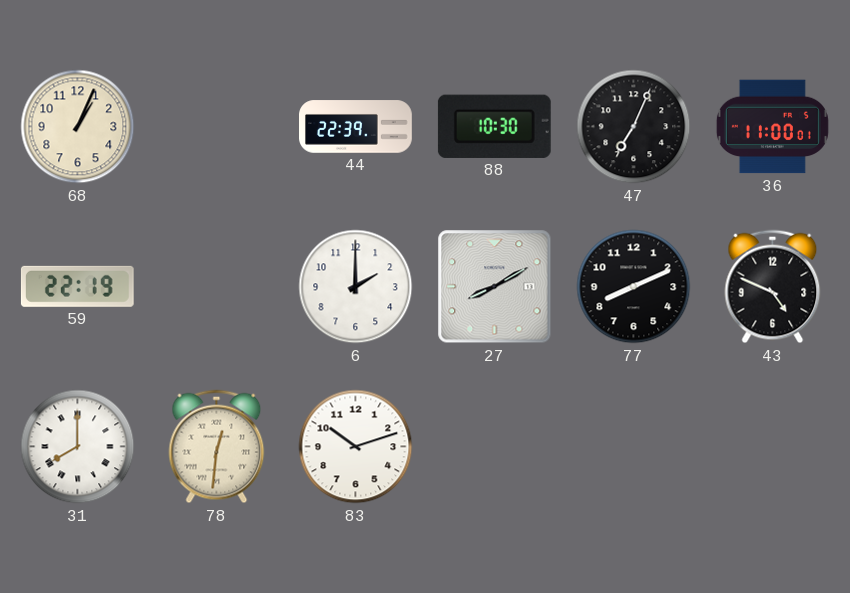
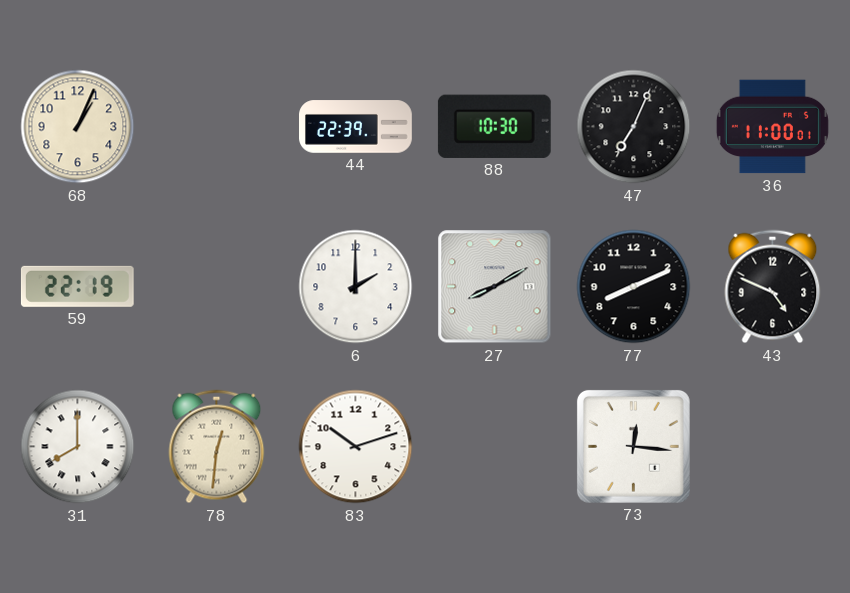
73: none -> 12:16
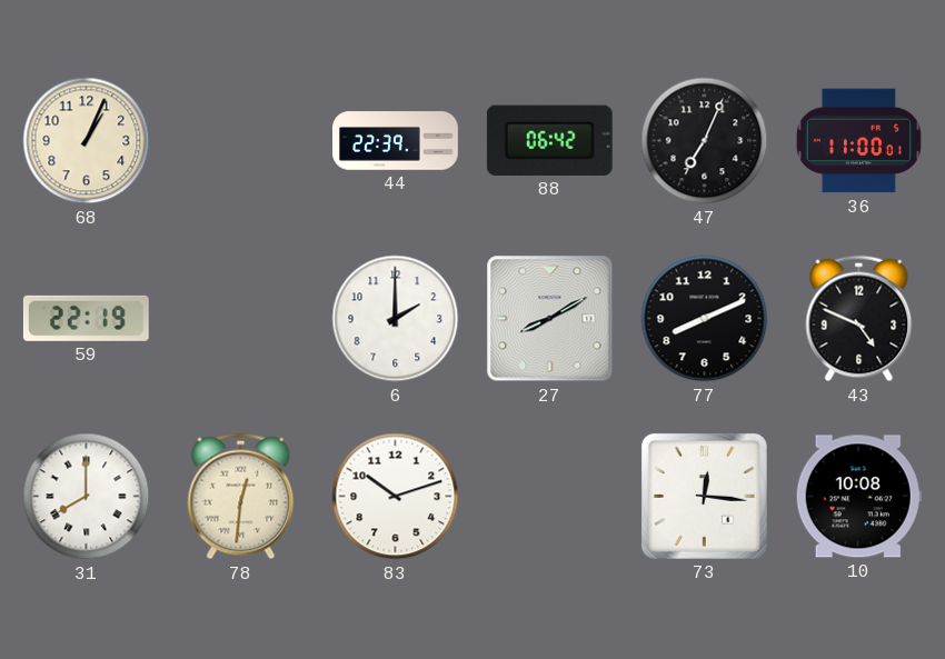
88: 10:30 -> 06:42
10: none -> 10:08
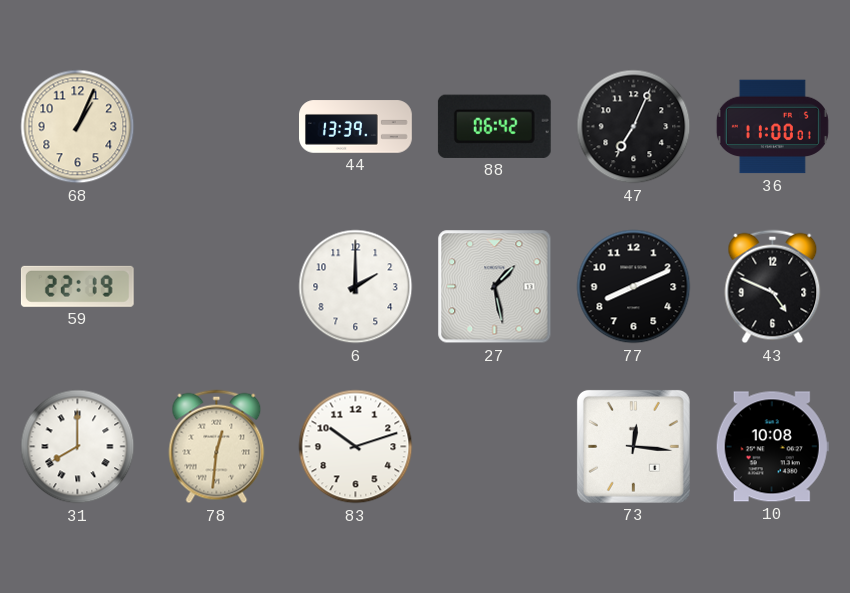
44: 22:39 -> 13:39
27: 8:10 -> 1:28
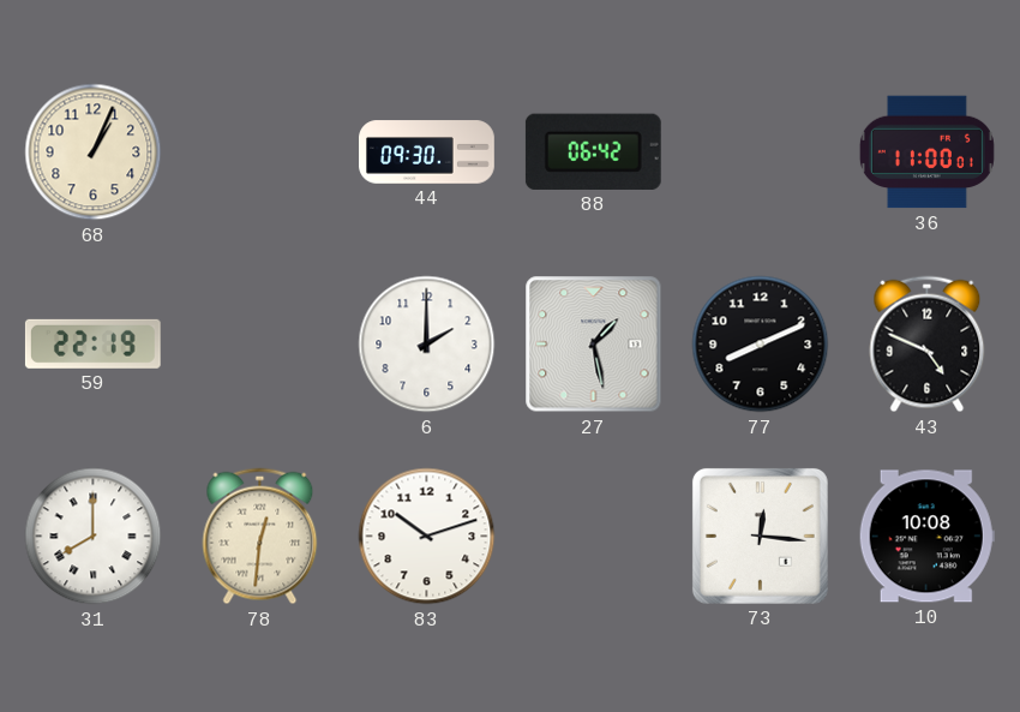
44: 13:39 -> 09:30
47: 7:04 -> none
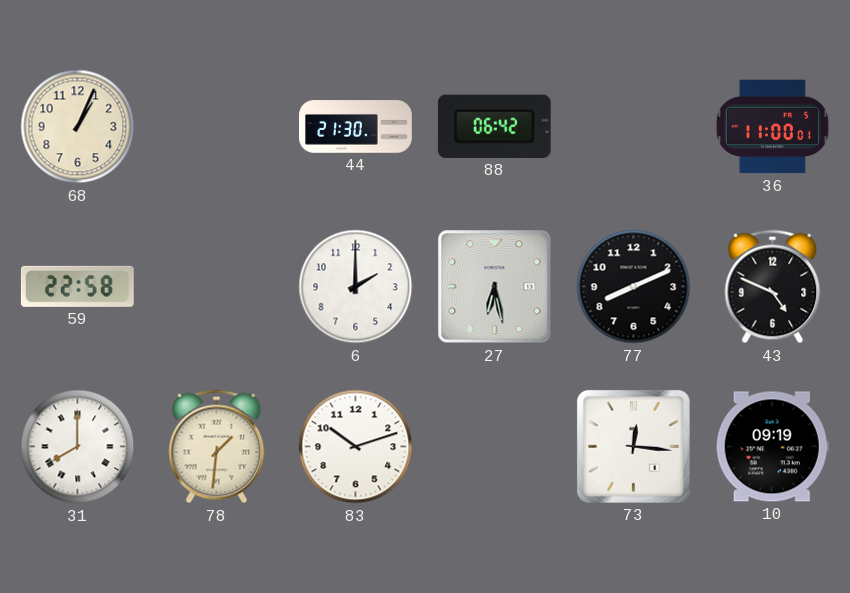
44: 09:30 -> 21:30
59: 22:19 -> 22:58
27: 1:28 -> 6:28
78: 12:31 -> 1:31
10: 10:08 -> 09:19
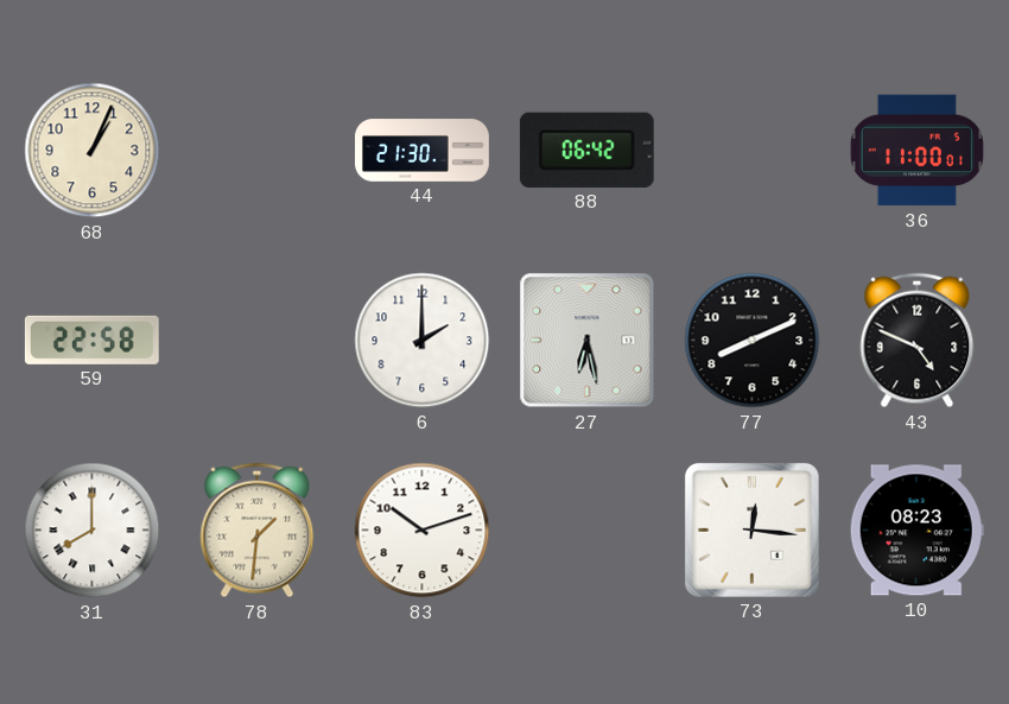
10: 09:19 -> 08:23
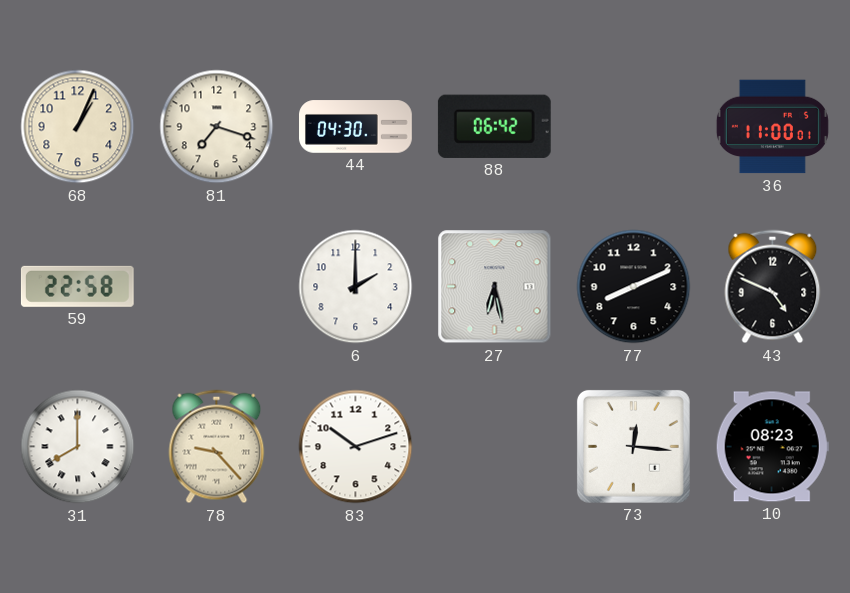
81: none -> 7:18
44: 21:30 -> 04:30
78: 1:31 -> 9:23
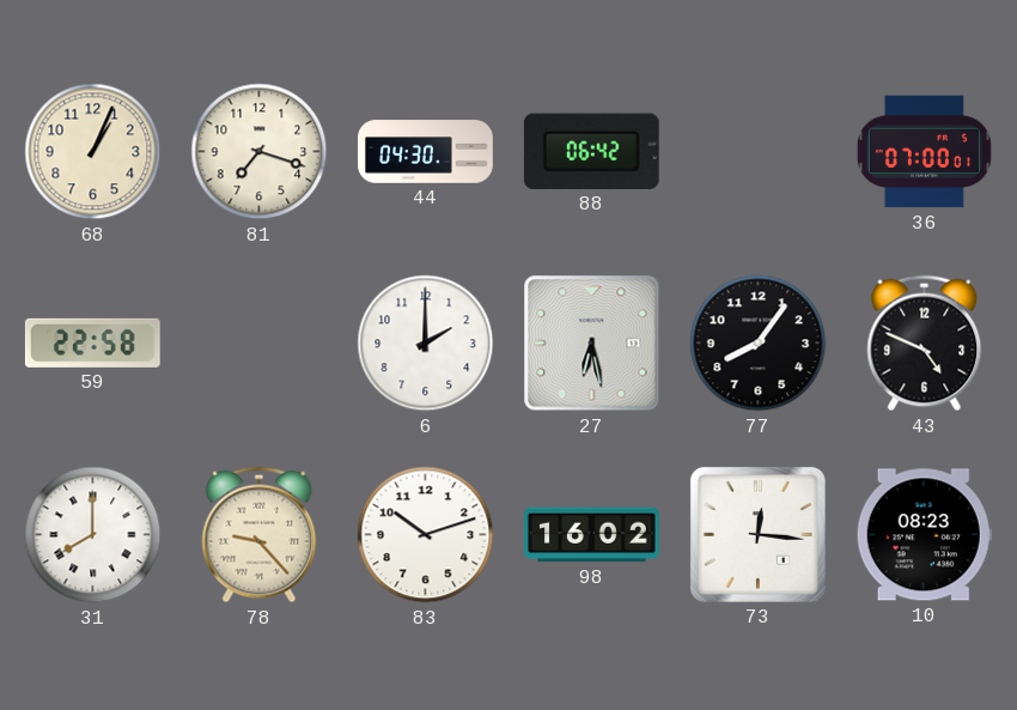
36: 11:00 -> 07:00
77: 8:11 -> 8:06
98: none -> 16:02
